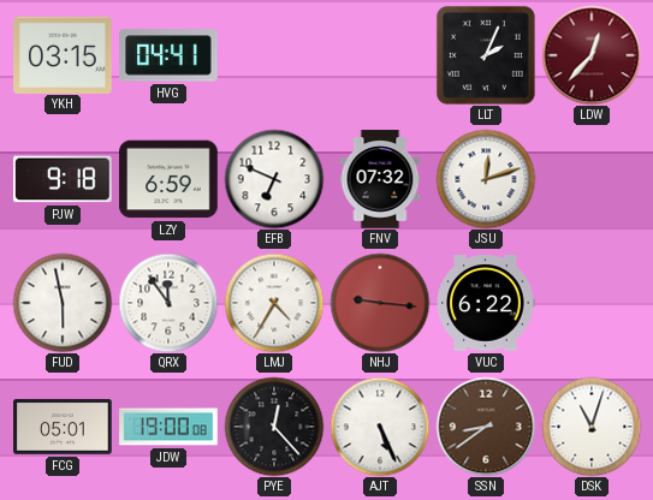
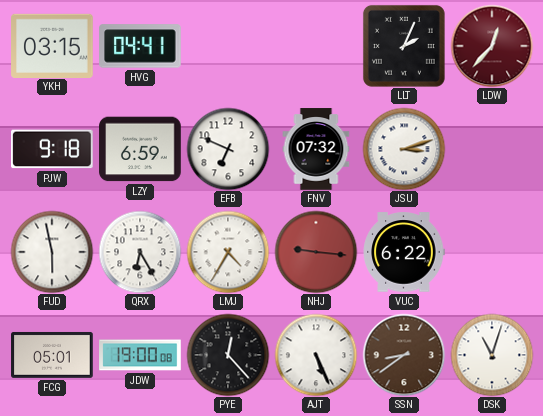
JSU: 12:12 -> 3:12
QRX: 11:54 -> 6:25
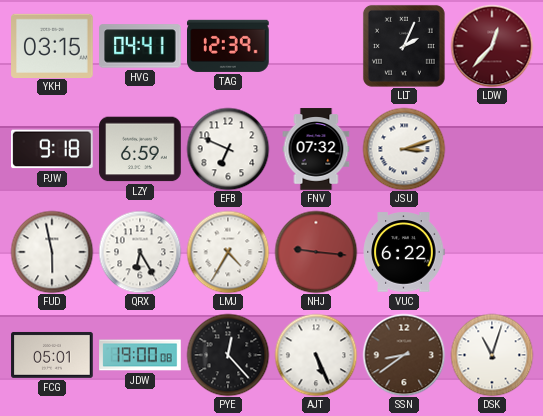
TAG: none -> 12:39
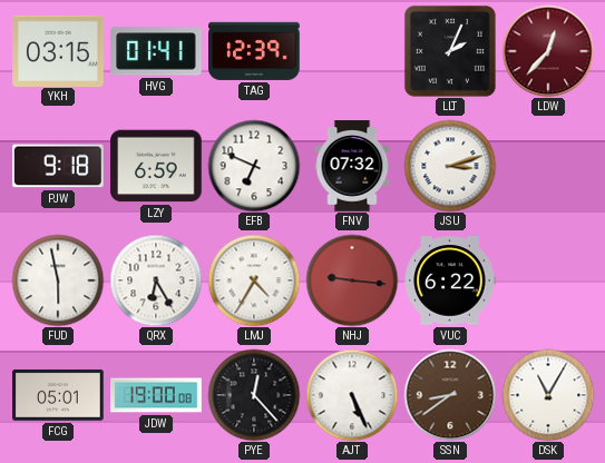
HVG: 04:41 -> 01:41
DSK: 11:03 -> 11:05
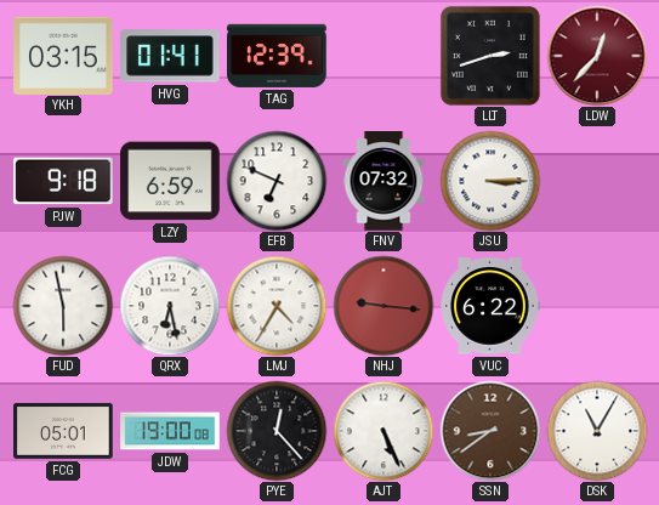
LLT: 2:04 -> 2:42
JSU: 3:12 -> 3:15
QRX: 6:25 -> 6:28
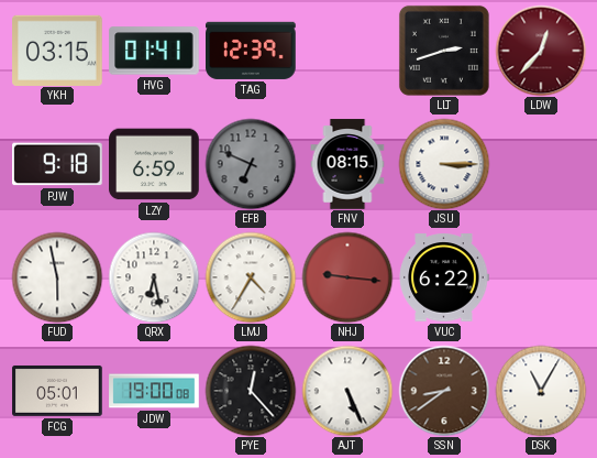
EFB dial: white -> grey
FNV: 07:32 -> 08:15
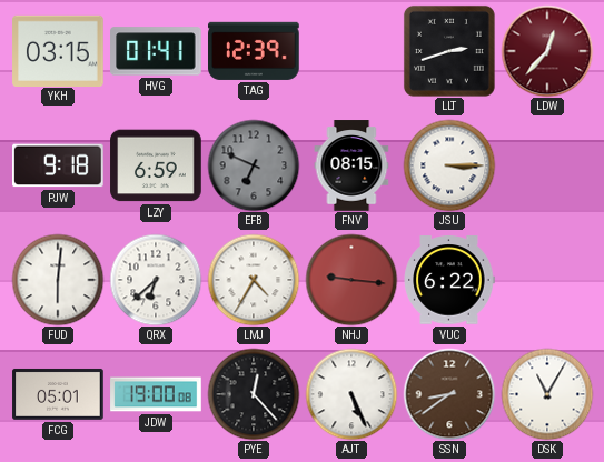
FUD: 5:58 -> 6:01
QRX: 6:28 -> 6:38
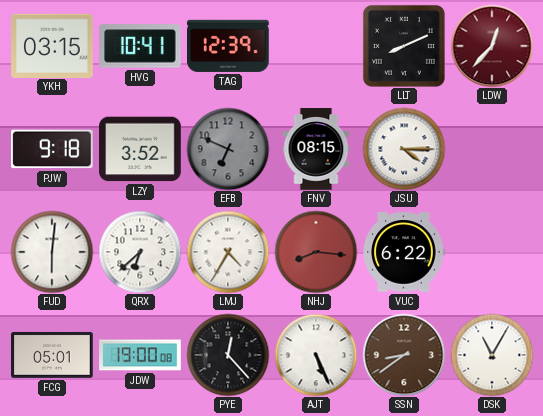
HVG: 01:41 -> 10:41
LLT: 2:42 -> 8:11
LZY: 6:59 -> 3:52
JSU: 3:15 -> 4:15
NHJ: 9:16 -> 8:16
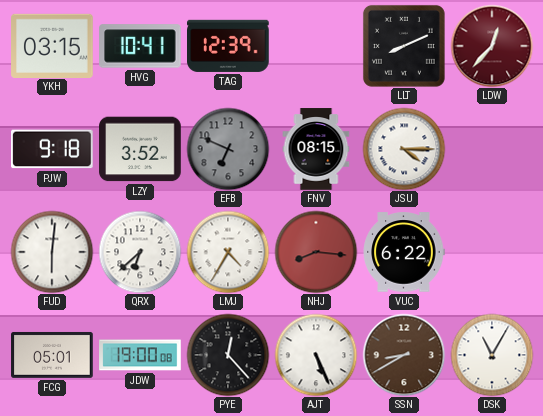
SSN: 8:39 -> 8:40
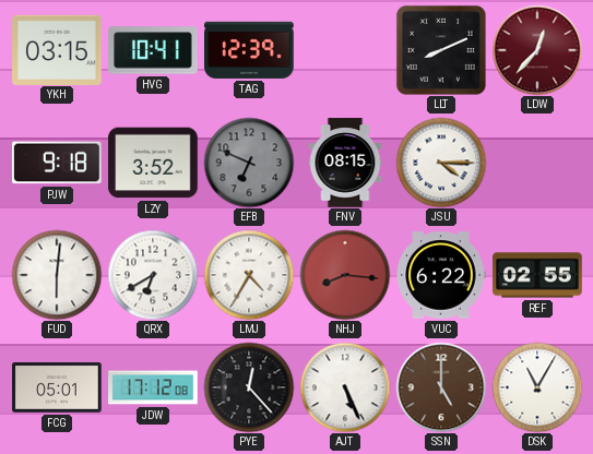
QRX: 6:38 -> 6:40
REF: none -> 02:55
JDW: 19:00 -> 17:12
SSN: 8:40 -> 5:00
